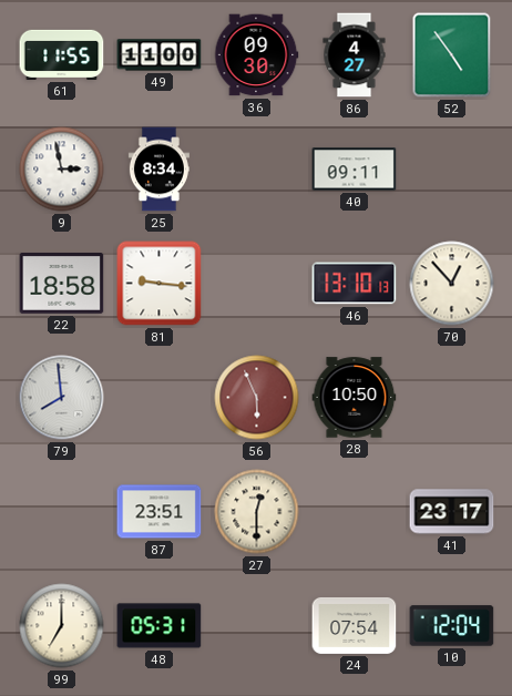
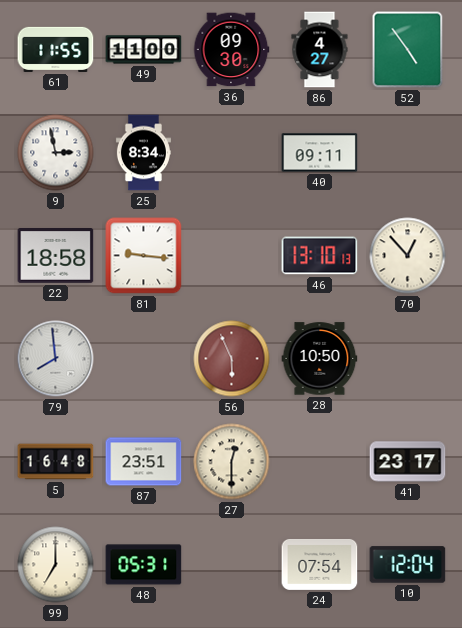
5: none -> 16:48
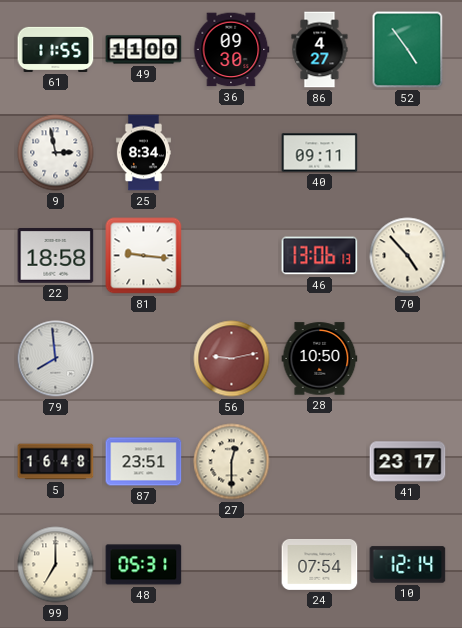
46: 13:10 -> 13:06
70: 12:53 -> 4:53
56: 5:56 -> 9:13
10: 12:04 -> 12:14
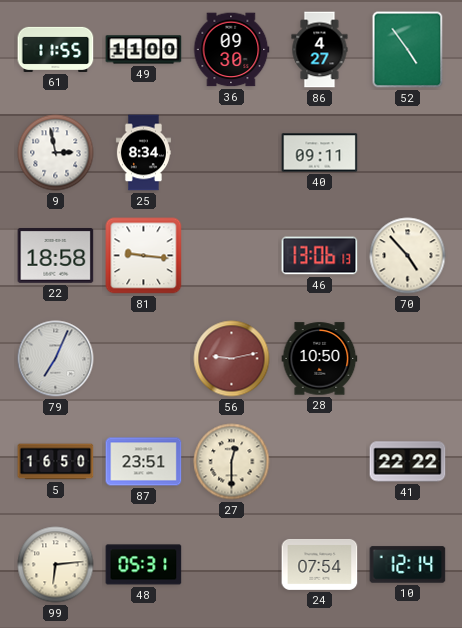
79: 7:59 -> 7:04
5: 16:48 -> 16:50
41: 23:17 -> 22:22
99: 7:00 -> 6:14
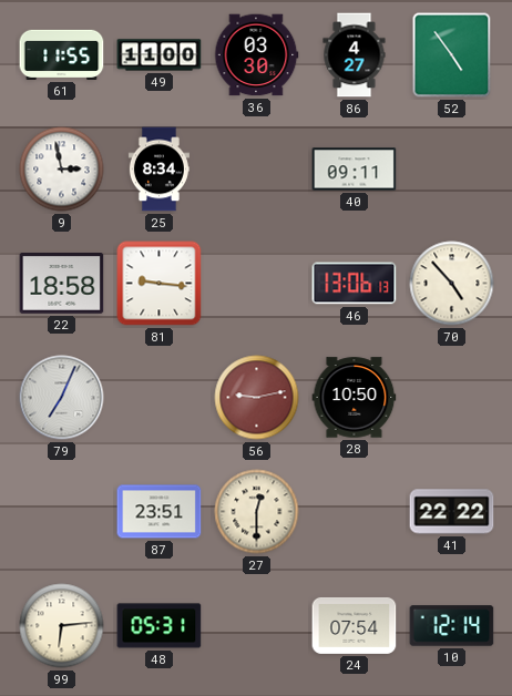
36: 09:30 -> 03:30
5: 16:50 -> none
